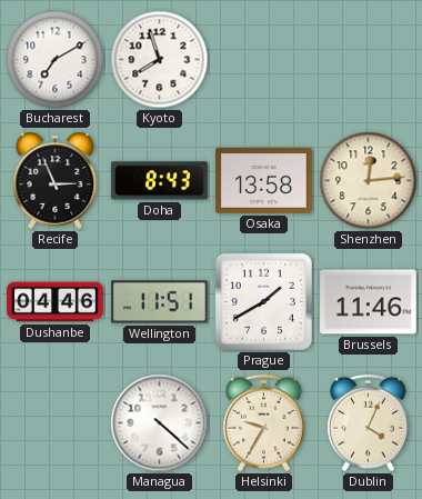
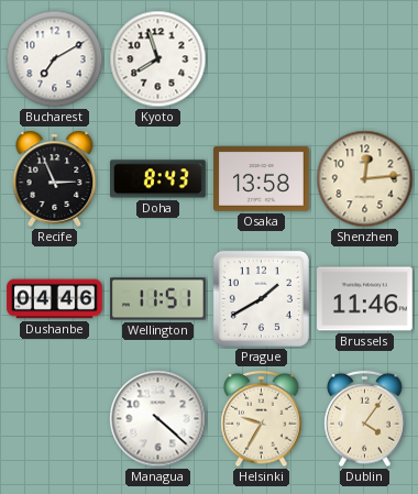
Dublin: 4:04 -> 4:06
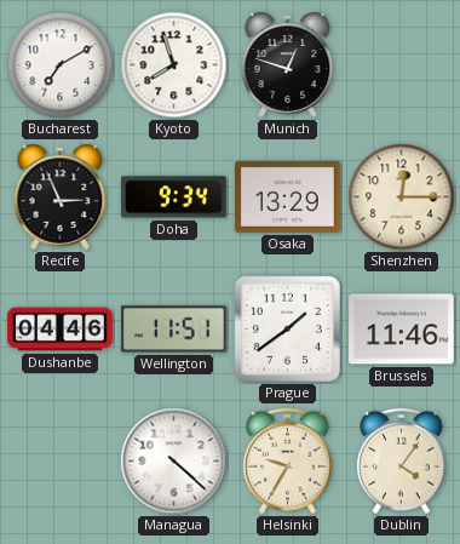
Munich: none -> 12:48
Doha: 8:43 -> 9:34
Osaka: 13:58 -> 13:29
Shenzhen: 12:14 -> 12:15
Prague: 1:40 -> 1:39
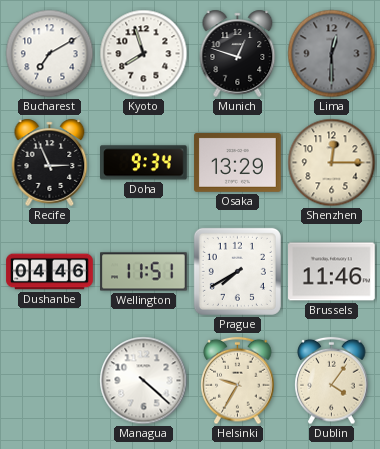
Lima: none -> 12:30
Prague: 1:39 -> 7:40
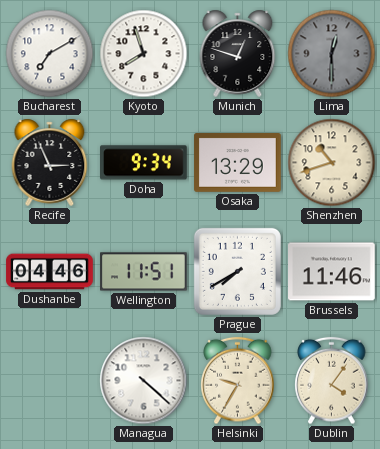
Shenzhen: 12:15 -> 10:42
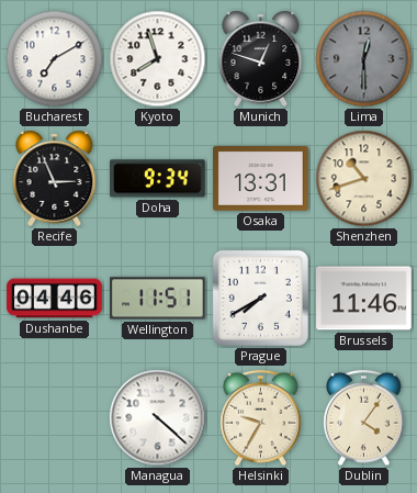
Osaka: 13:29 -> 13:31
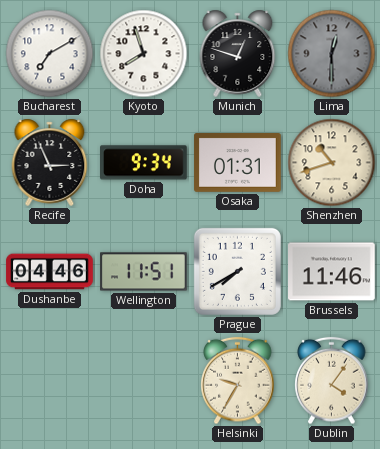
Osaka: 13:31 -> 01:31
Managua: 4:22 -> none
